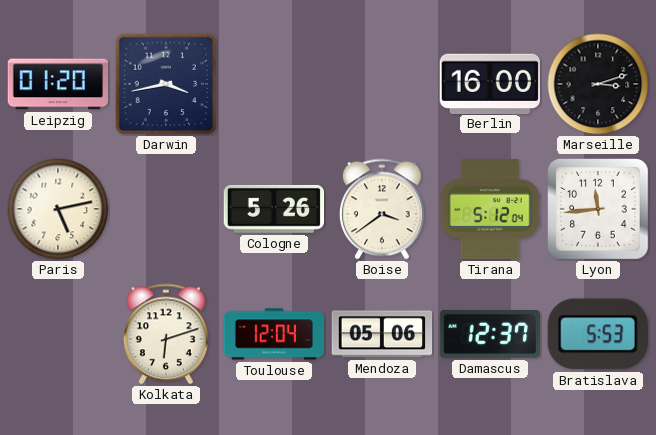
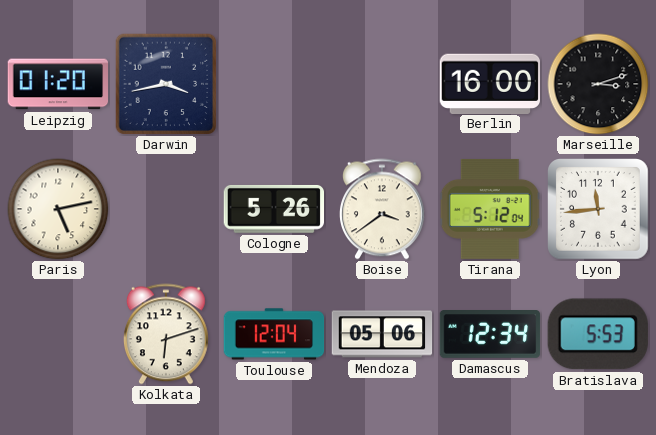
Damascus: 12:37 -> 12:34
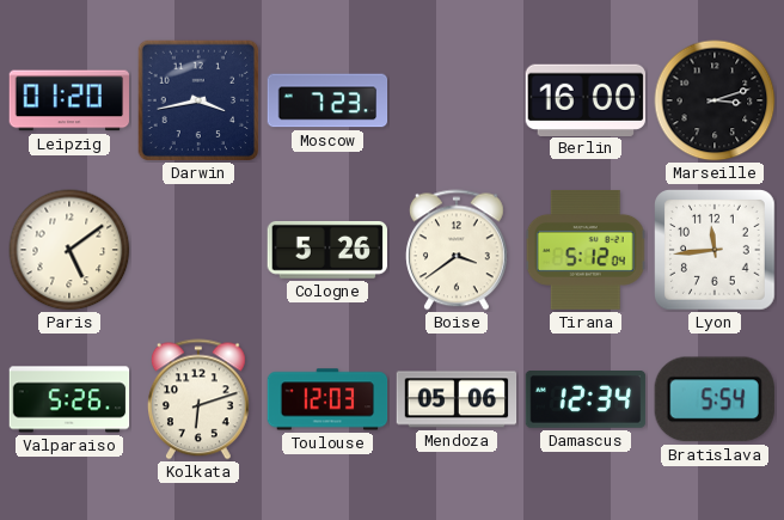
Moscow: none -> 7:23
Paris: 5:13 -> 5:09
Valparaiso: none -> 5:26
Toulouse: 12:04 -> 12:03
Bratislava: 5:53 -> 5:54
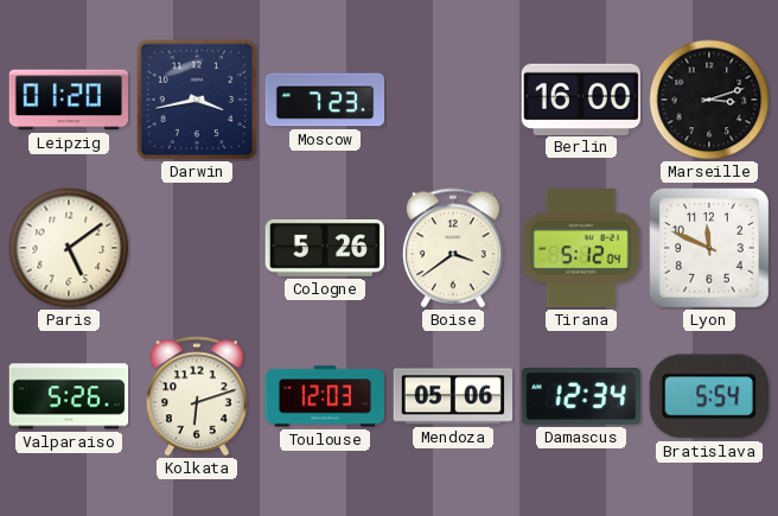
Lyon: 11:44 -> 11:49
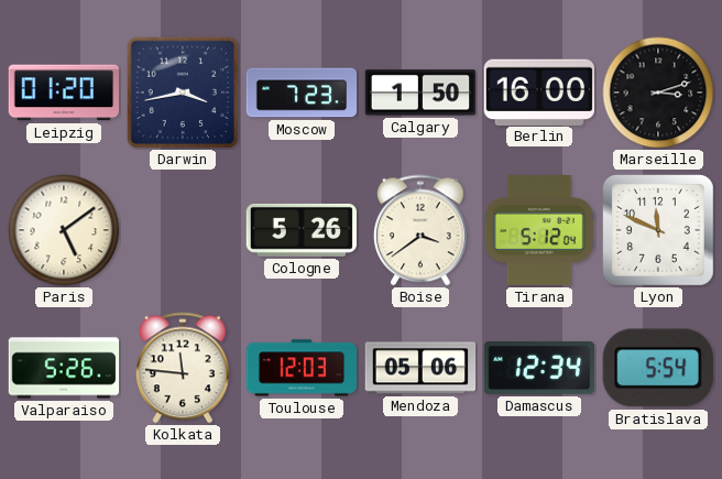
Calgary: none -> 1:50
Kolkata: 6:12 -> 11:46
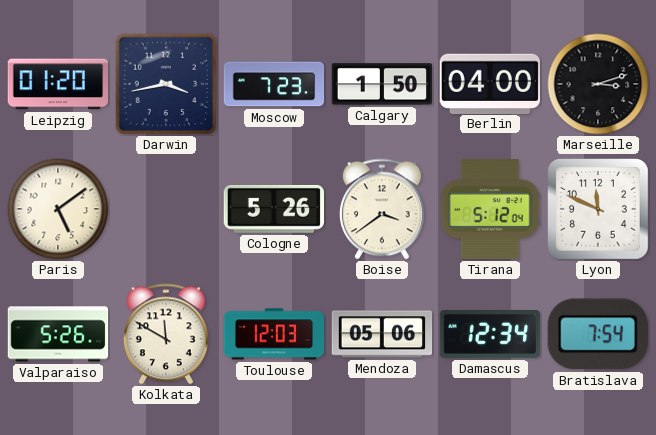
Berlin: 16:00 -> 04:00
Kolkata: 11:46 -> 11:50
Bratislava: 5:54 -> 7:54
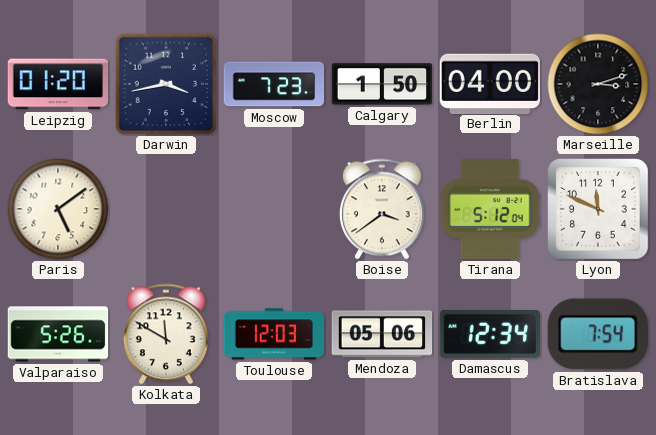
Cologne: 5:26 -> none
